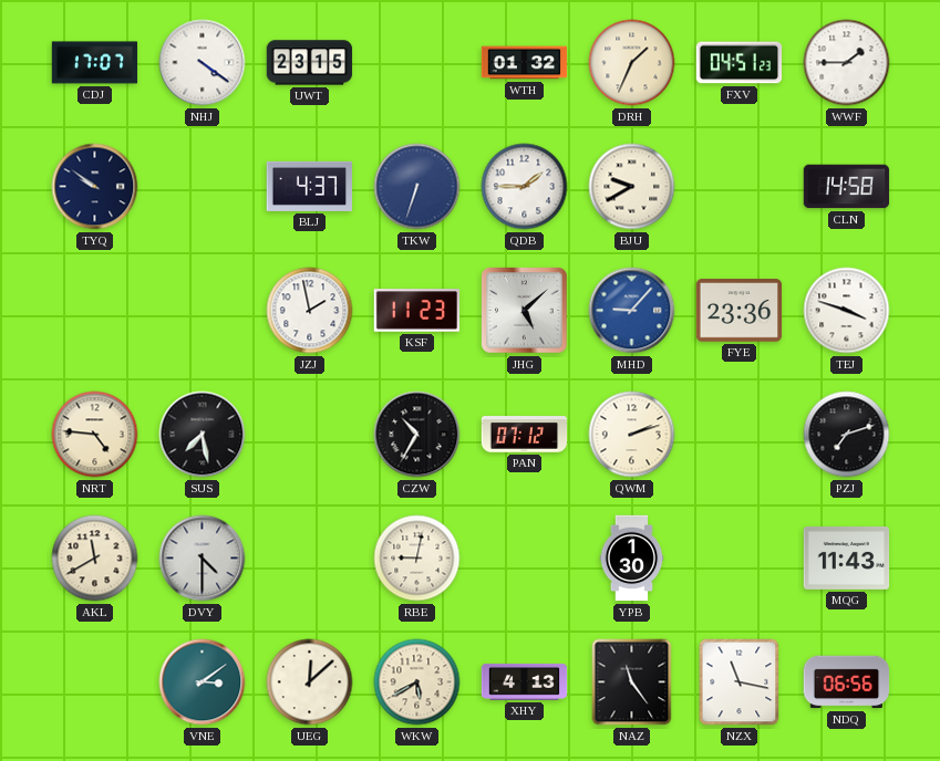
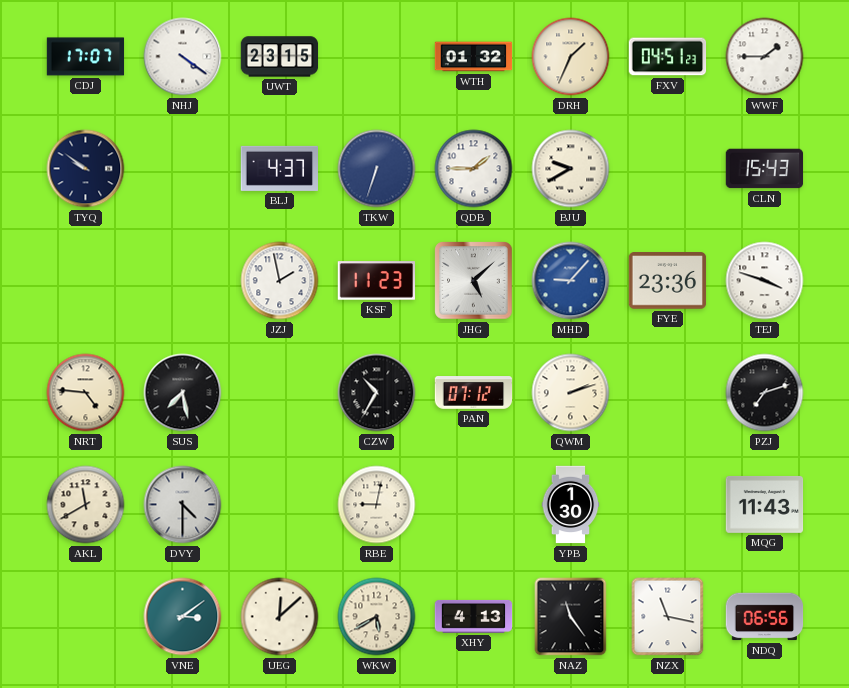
CLN: 14:58 -> 15:43
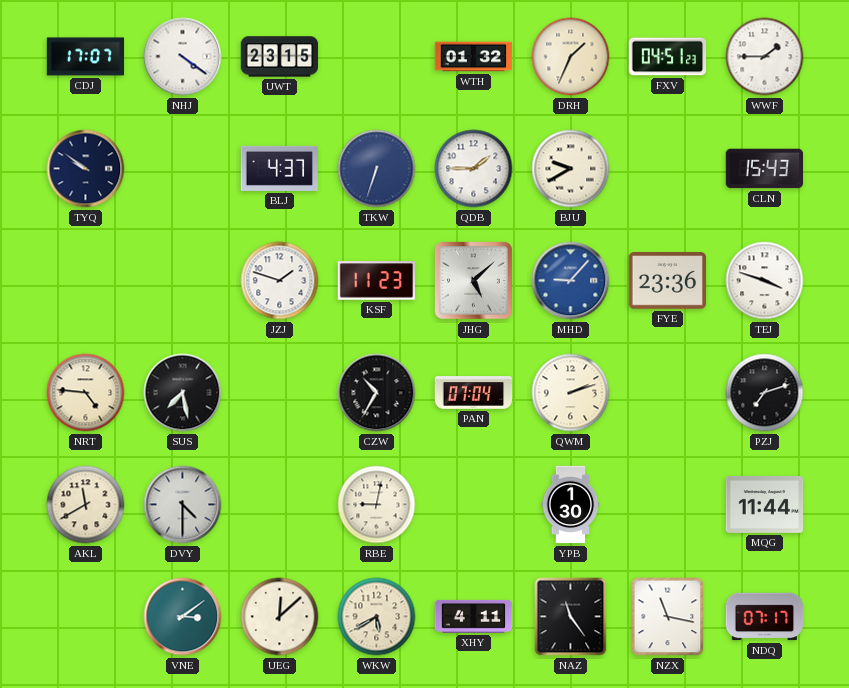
JZJ: 1:58 -> 1:48
PAN: 07:12 -> 07:04
MQG: 11:43 -> 11:44
XHY: 4:13 -> 4:11
NDQ: 06:56 -> 07:17
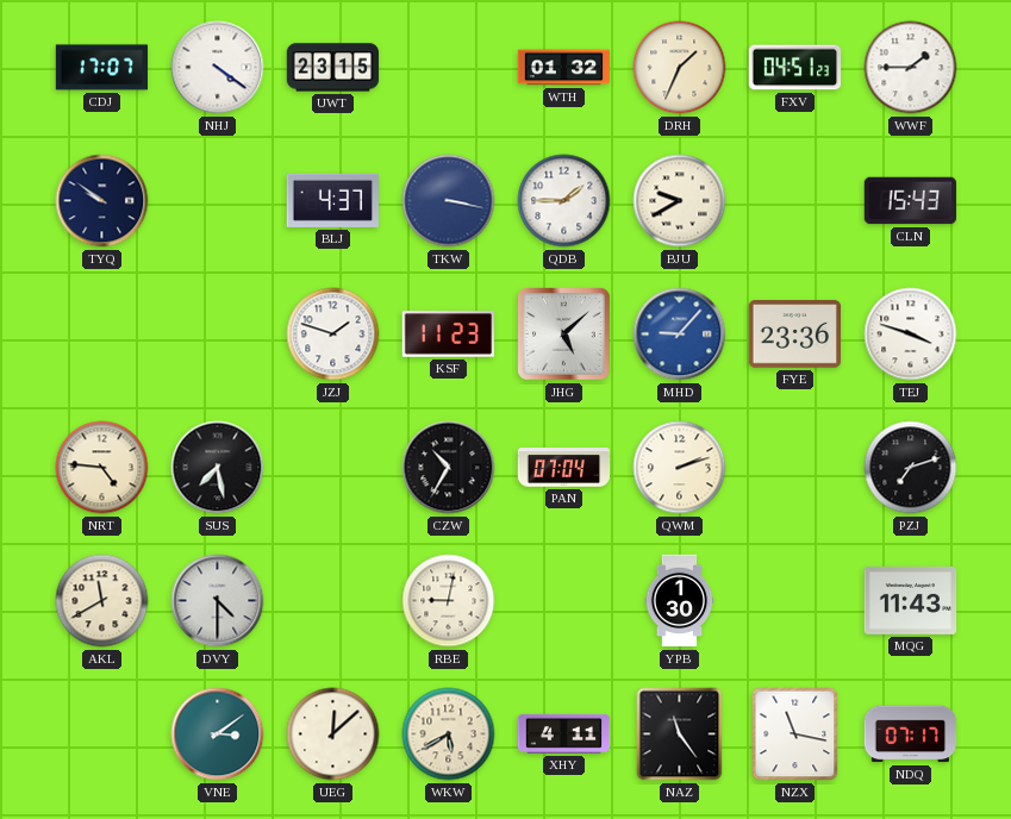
TKW: 6:33 -> 3:17
MQG: 11:44 -> 11:43
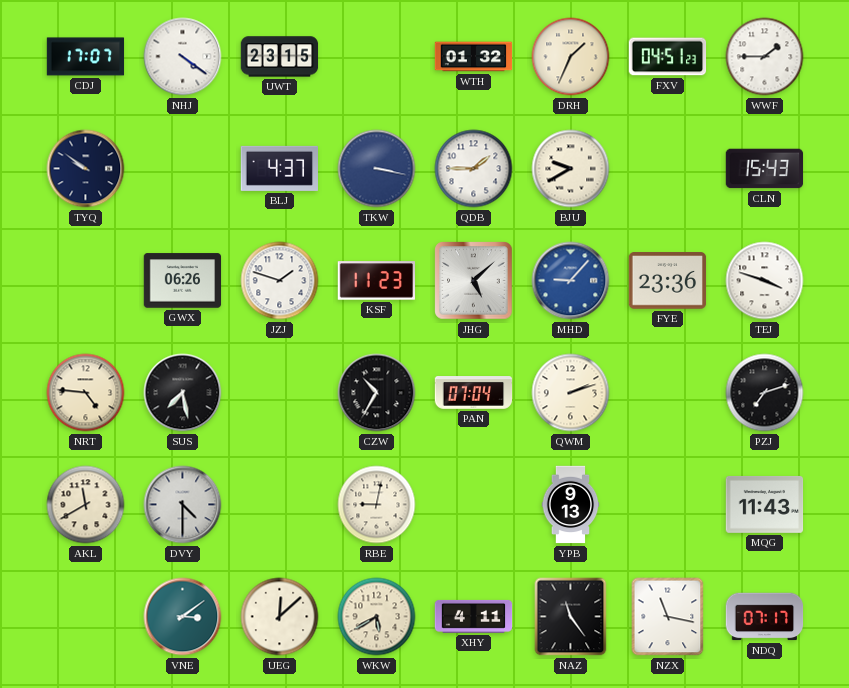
GWX: none -> 06:26
YPB: 1:30 -> 9:13
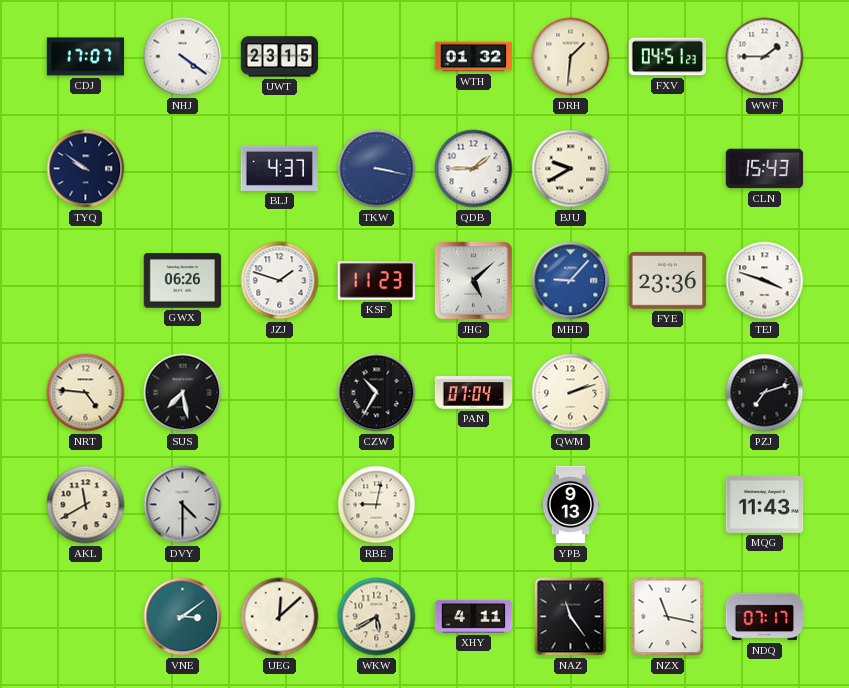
DRH: 1:34 -> 1:31
